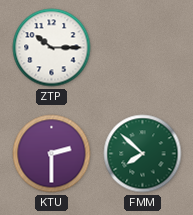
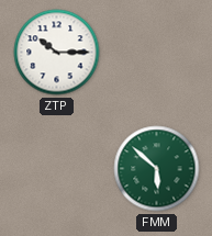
KTU: 2:30 -> none
FMM: 7:52 -> 5:52
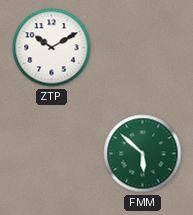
ZTP: 10:15 -> 10:10
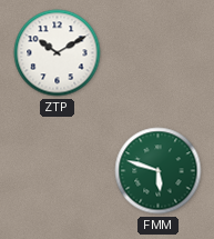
FMM: 5:52 -> 5:48
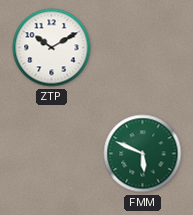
FMM: 5:48 -> 5:49
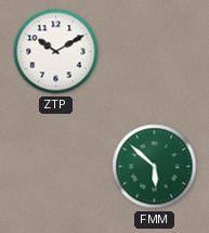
FMM: 5:49 -> 5:52
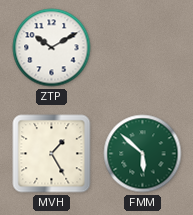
MVH: none -> 1:25
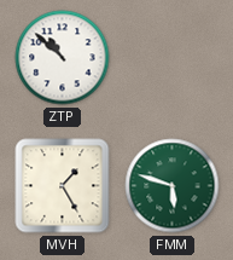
ZTP: 10:10 -> 10:52
FMM: 5:52 -> 5:48
